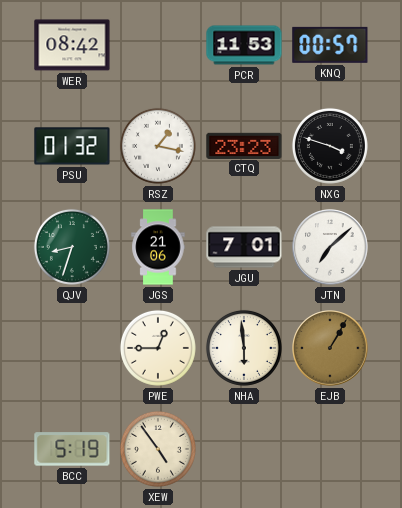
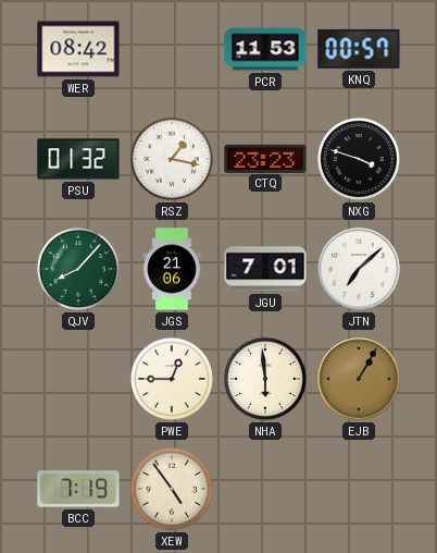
QJV: 8:33 -> 8:07
BCC: 5:19 -> 7:19
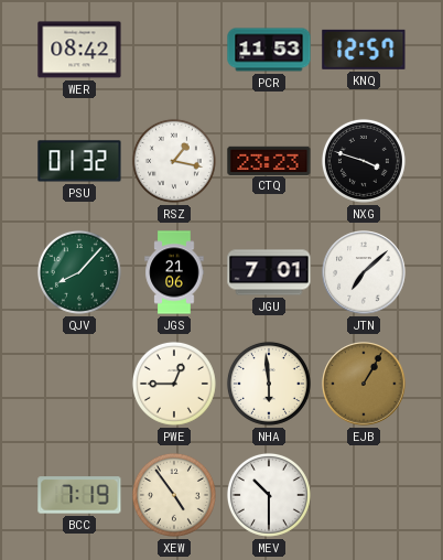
KNQ: 00:57 -> 12:57
MEV: none -> 10:30
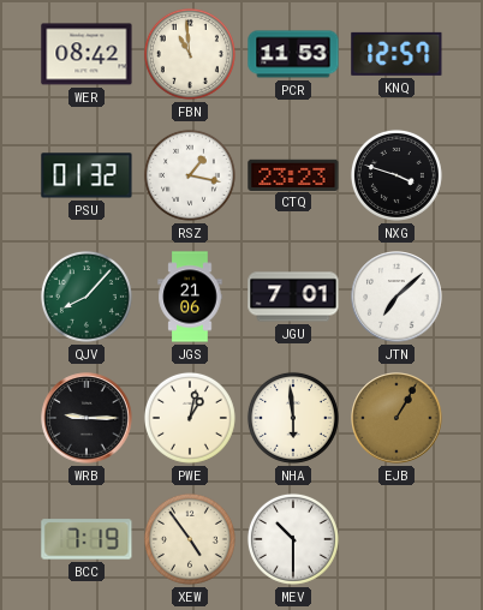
FBN: none -> 10:59
WRB: none -> 9:15
PWE: 12:45 -> 1:02
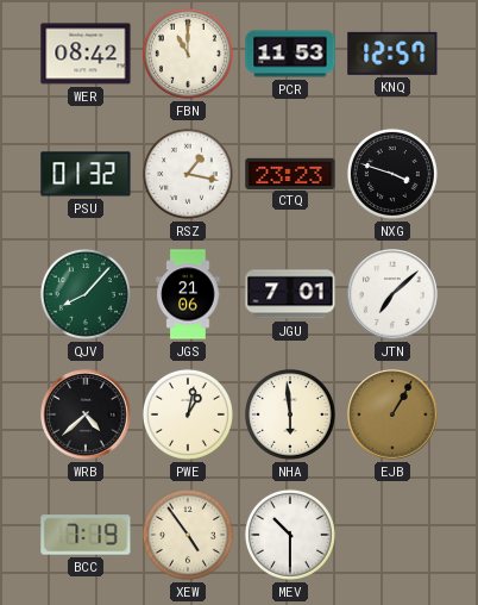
FBN: 10:59 -> 11:00
WRB: 9:15 -> 4:38
